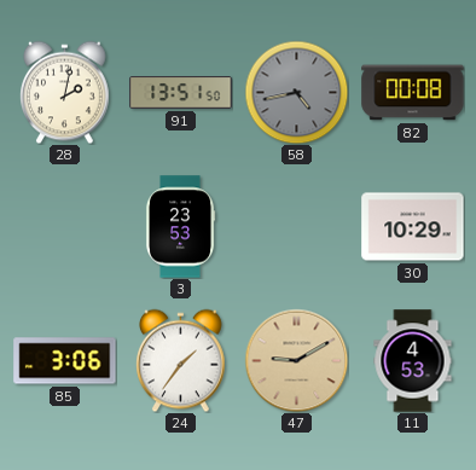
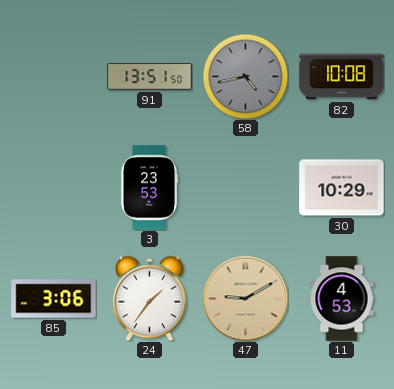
28: 2:02 -> none
82: 00:08 -> 10:08
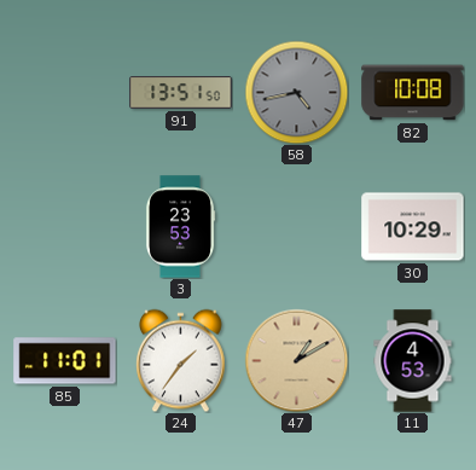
85: 3:06 -> 11:01
47: 9:10 -> 1:10
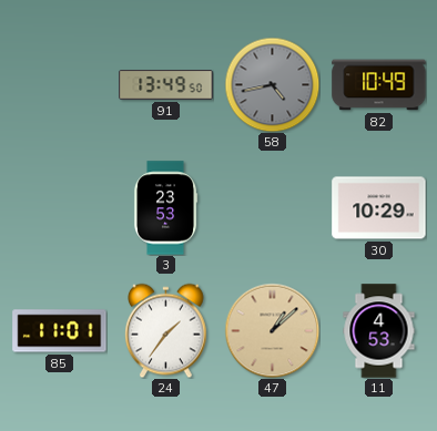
91: 13:51 -> 13:49
82: 10:08 -> 10:49
47: 1:10 -> 1:08
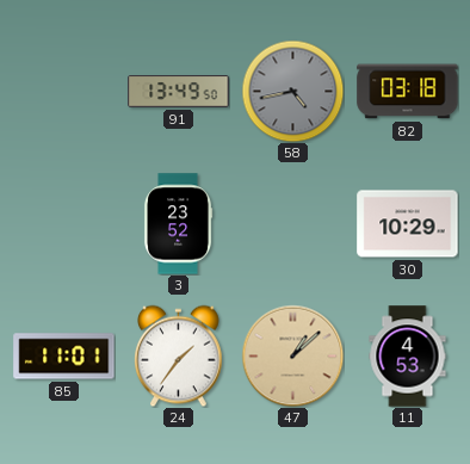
82: 10:49 -> 03:18
3: 23:53 -> 23:52
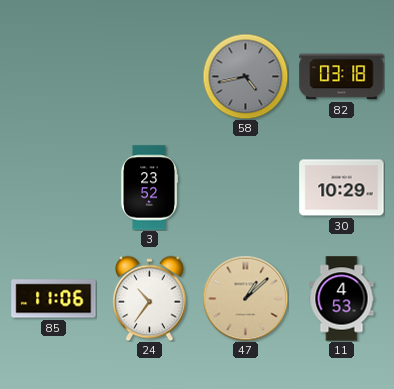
91: 13:49 -> none
85: 11:01 -> 11:06
24: 1:36 -> 10:36
